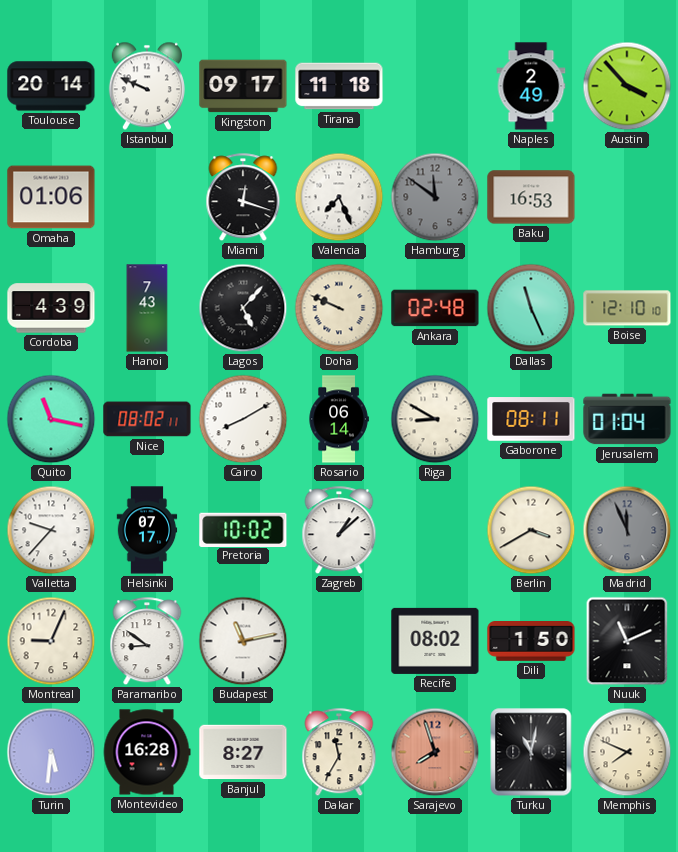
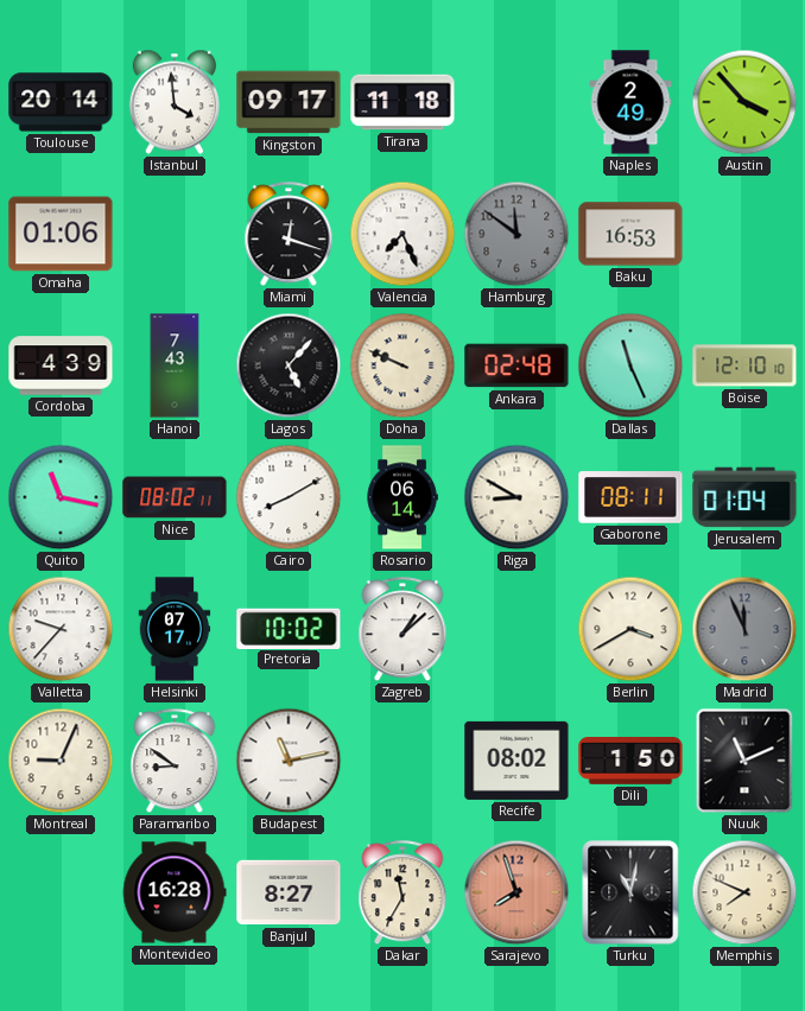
Istanbul: 9:49 -> 3:59
Turin: 5:31 -> none
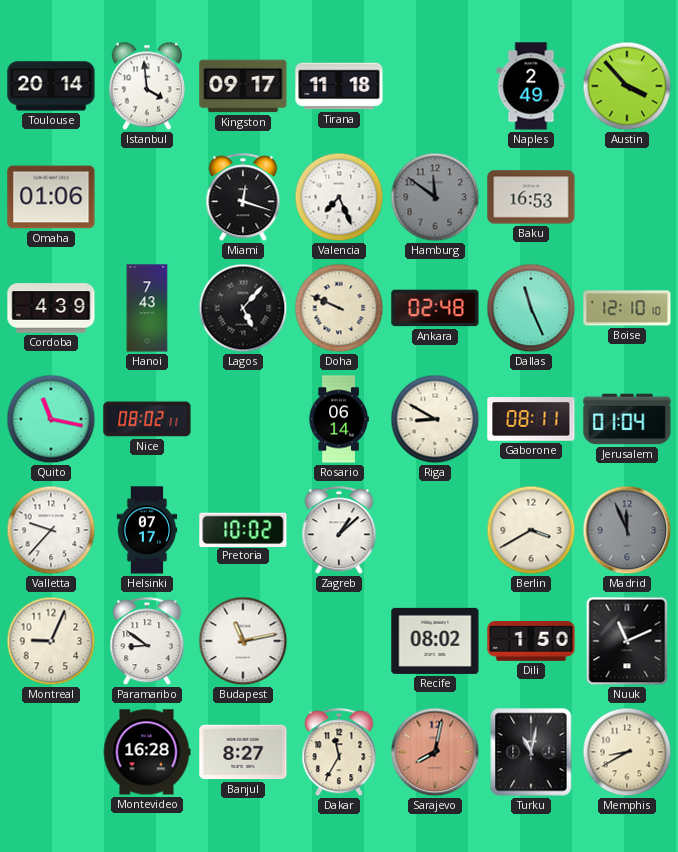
Cairo: 8:10 -> none
Sarajevo: 7:57 -> 8:02
Memphis: 7:49 -> 8:40
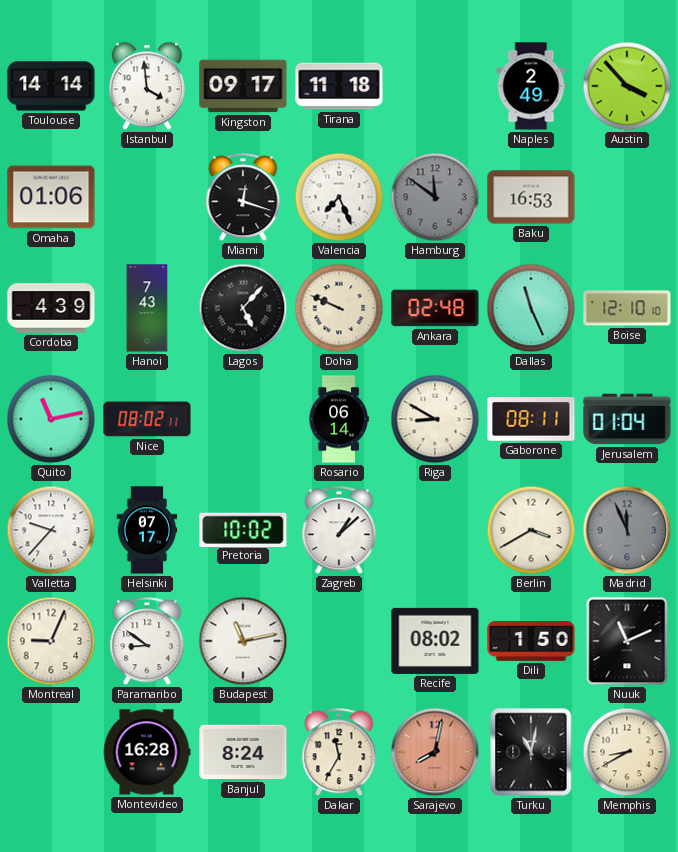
Toulouse: 20:14 -> 14:14
Quito: 11:17 -> 11:13
Banjul: 8:27 -> 8:24
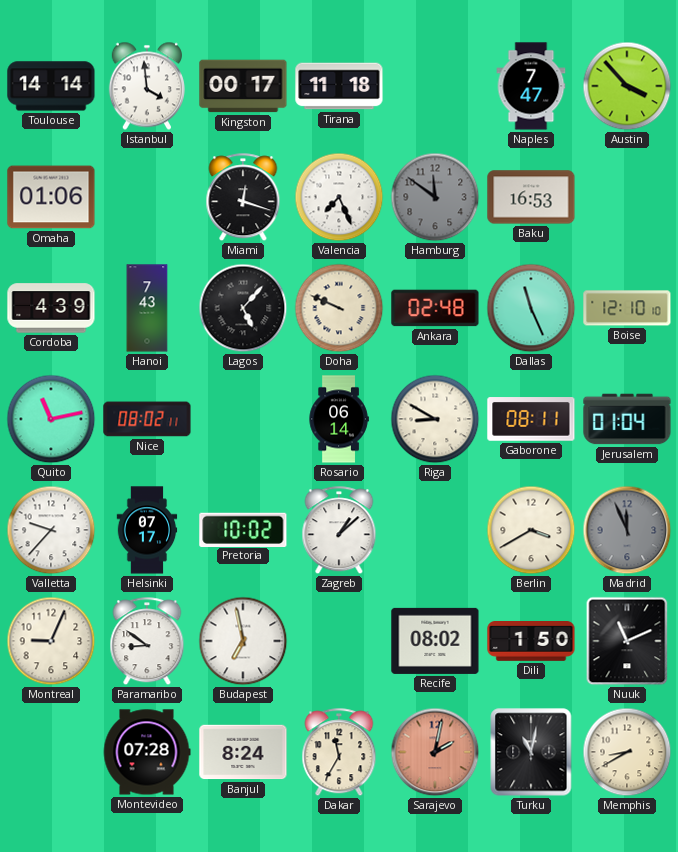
Kingston: 09:17 -> 00:17
Naples: 2:49 -> 7:47
Budapest: 11:13 -> 6:58
Montevideo: 16:28 -> 07:28
Sarajevo: 8:02 -> 2:02
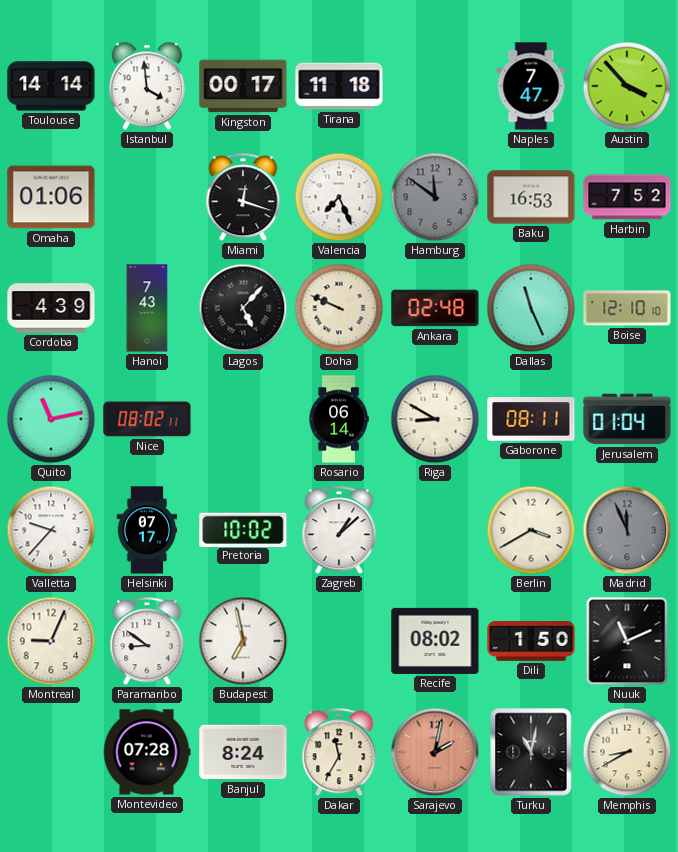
Harbin: none -> 7:52
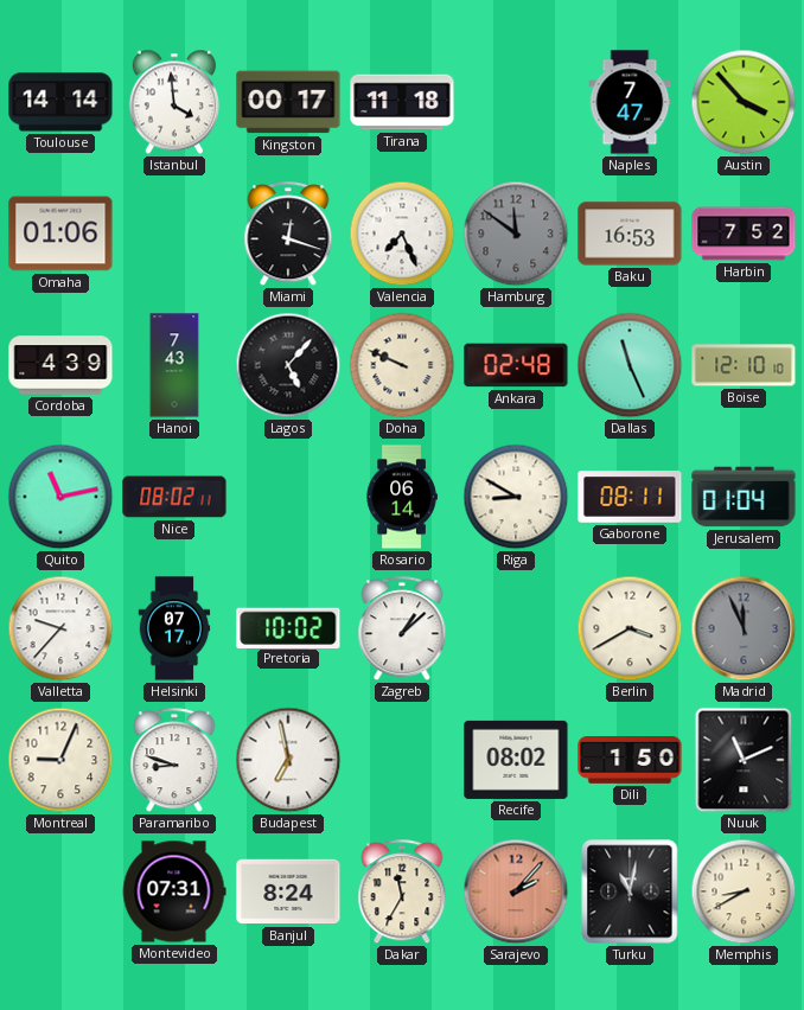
Paramaribo: 8:51 -> 8:48
Montevideo: 07:28 -> 07:31
Sarajevo: 2:02 -> 2:07
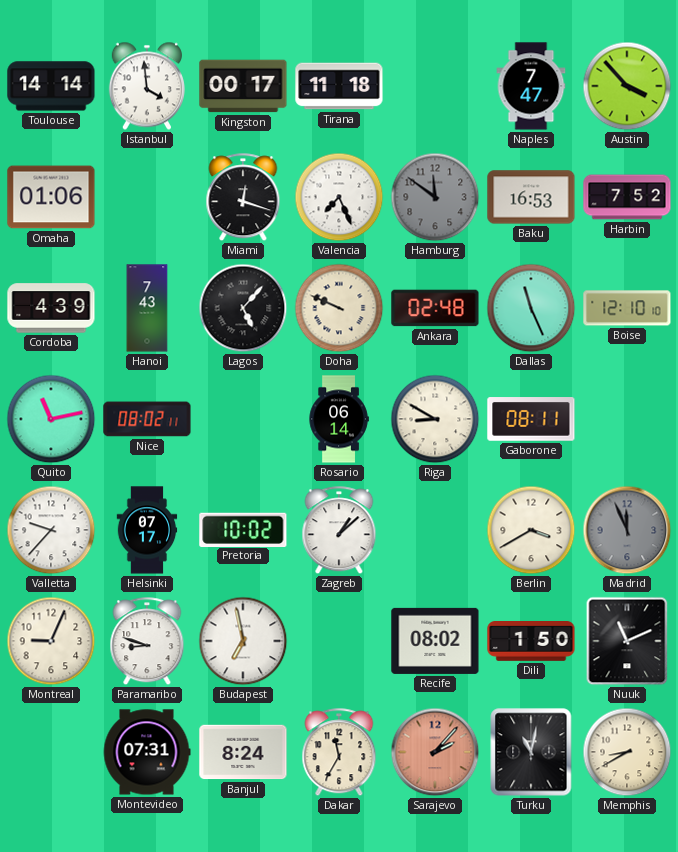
Jerusalem: 01:04 -> none
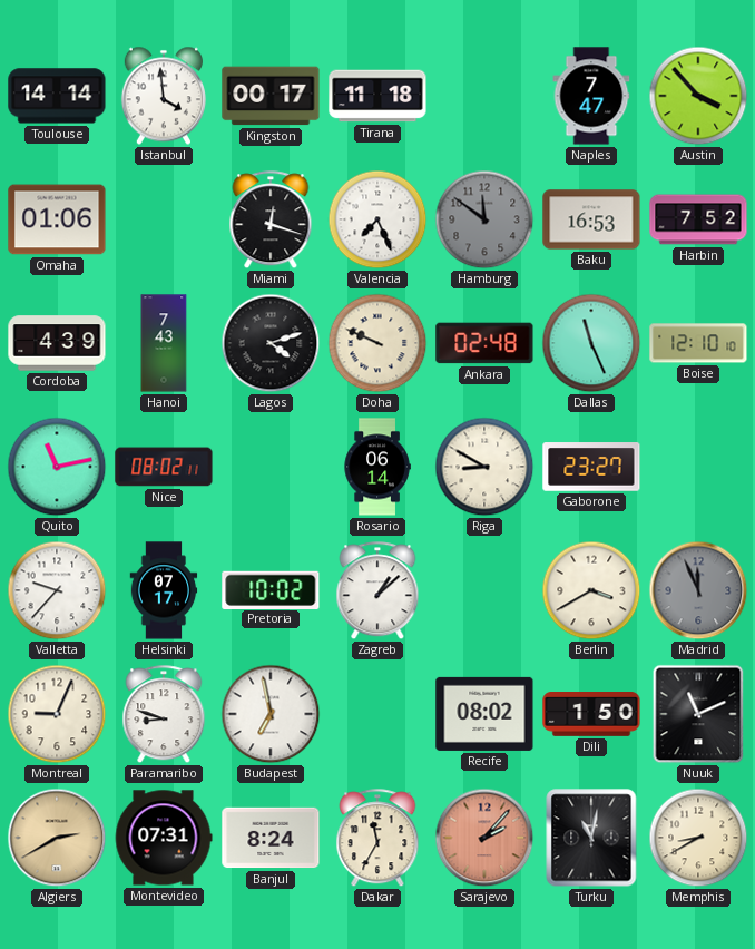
Lagos: 5:07 -> 4:12
Gaborone: 08:11 -> 23:27
Algiers: none -> 2:40
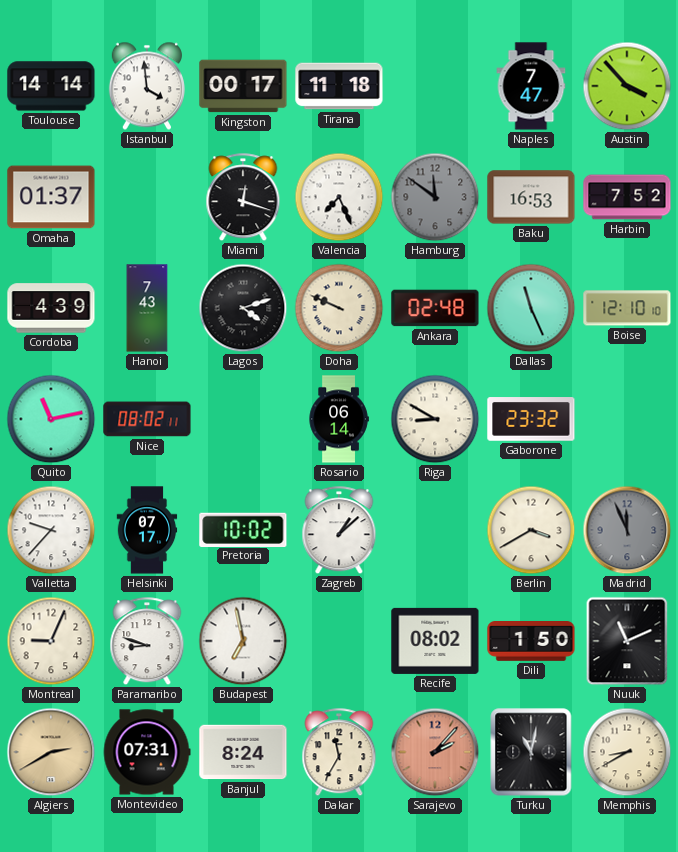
Omaha: 01:06 -> 01:37
Gaborone: 23:27 -> 23:32
